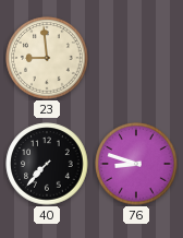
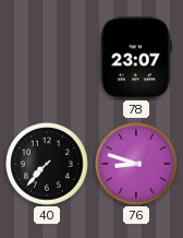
23: 8:59 -> none
78: none -> 23:07
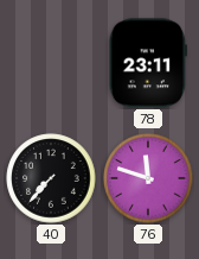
78: 23:07 -> 23:11
76: 8:48 -> 11:48
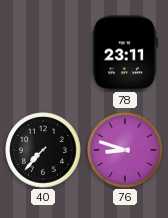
76: 11:48 -> 8:48
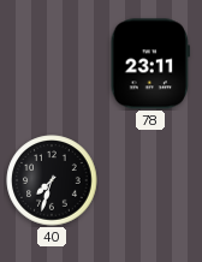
40: 7:37 -> 7:33
76: 8:48 -> none
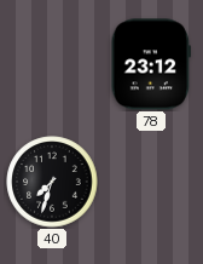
78: 23:11 -> 23:12
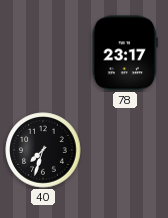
78: 23:12 -> 23:17
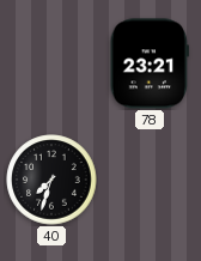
78: 23:17 -> 23:21
